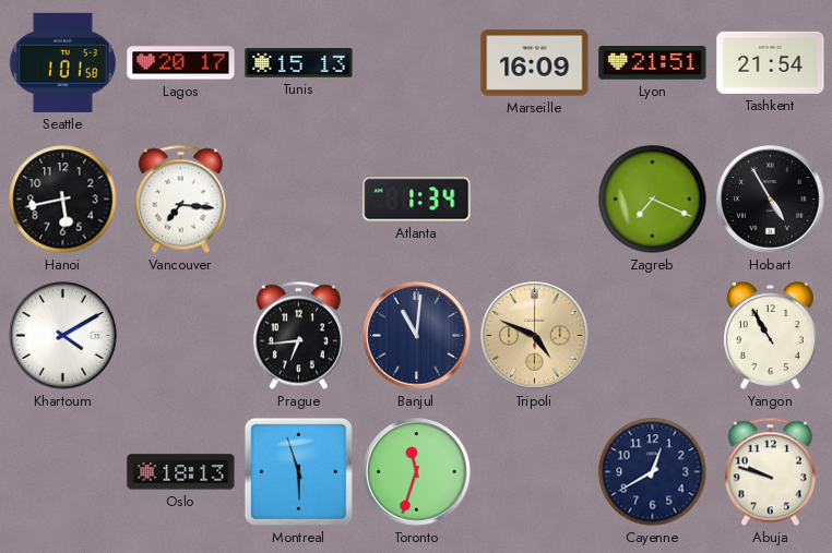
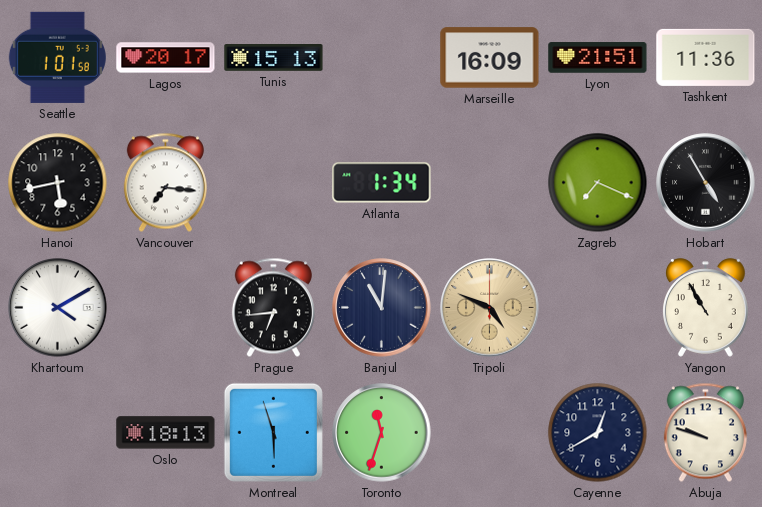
Tashkent: 21:54 -> 11:36
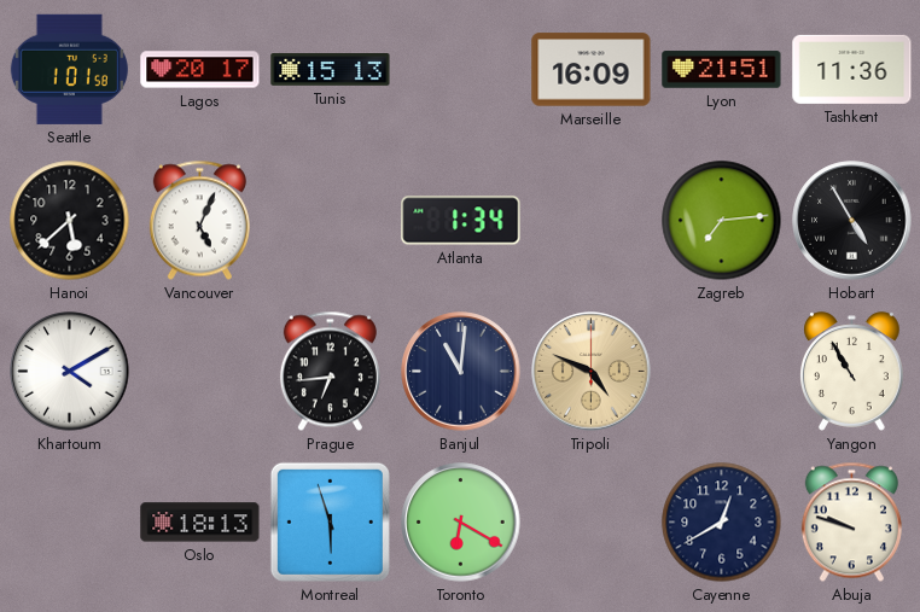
Hanoi: 5:43 -> 5:38
Vancouver: 7:16 -> 5:04
Zagreb: 7:19 -> 7:14
Toronto: 11:33 -> 6:20
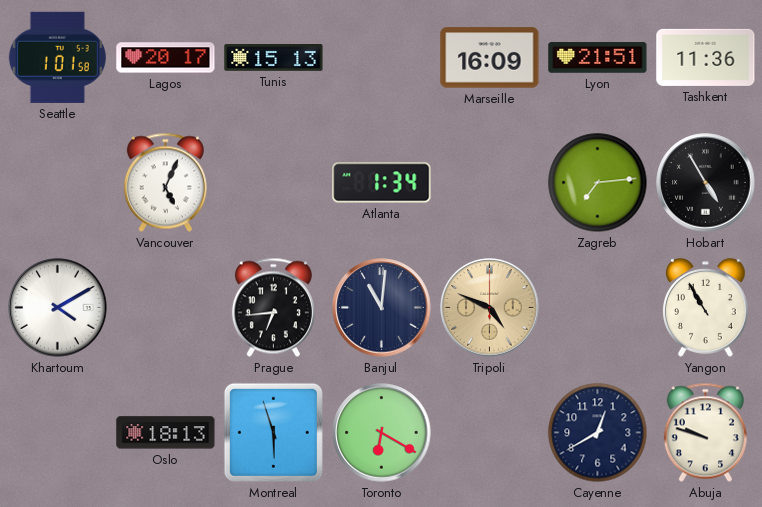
Hanoi: 5:38 -> none
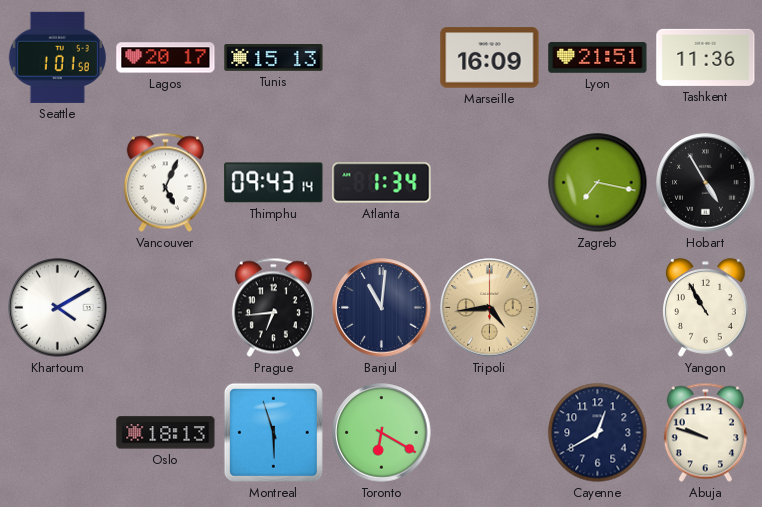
Thimphu: none -> 09:43
Zagreb: 7:14 -> 7:17
Tripoli: 4:49 -> 4:44
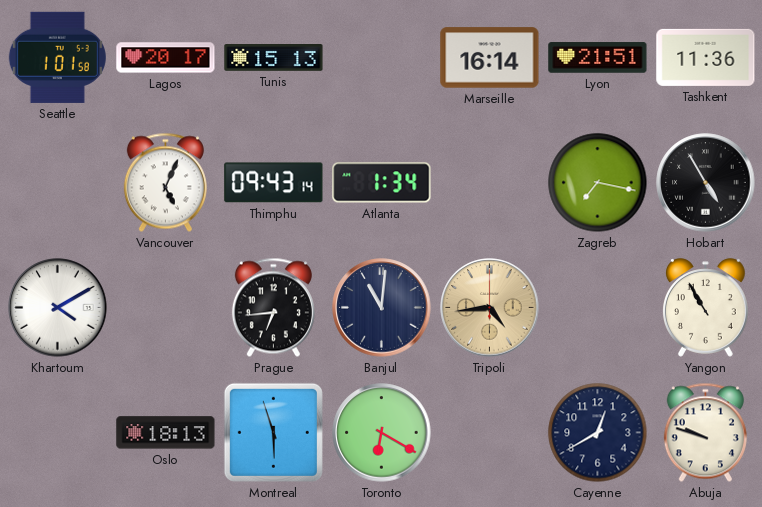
Marseille: 16:09 -> 16:14
